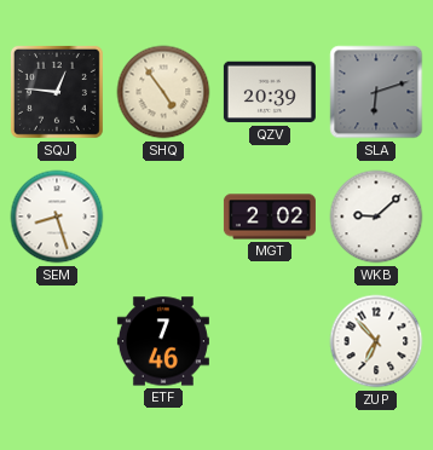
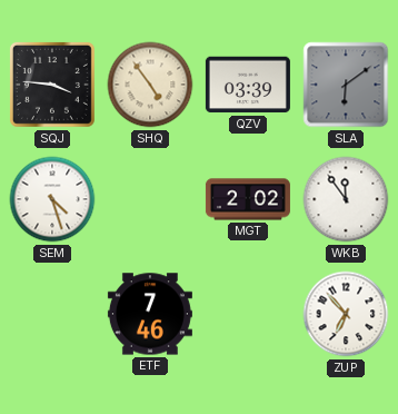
SQJ: 12:46 -> 3:46
QZV: 20:39 -> 03:39
SLA: 6:12 -> 6:09
SEM: 8:27 -> 4:27
WKB: 9:08 -> 11:54
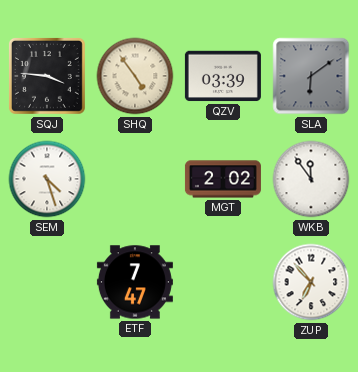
ETF: 7:46 -> 7:47
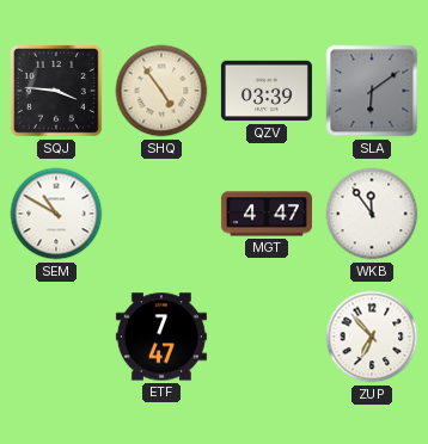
SEM: 4:27 -> 10:50
MGT: 2:02 -> 4:47
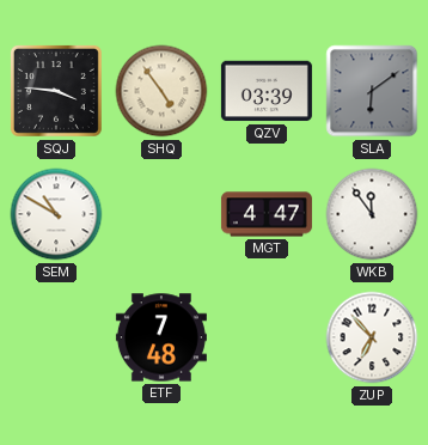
ETF: 7:47 -> 7:48
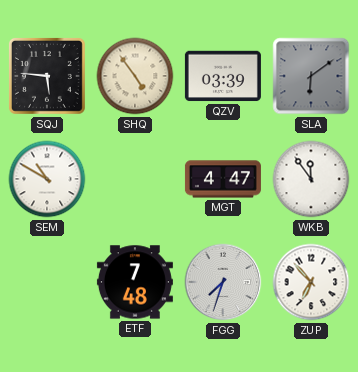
SQJ: 3:46 -> 5:46
FGG: none -> 7:33
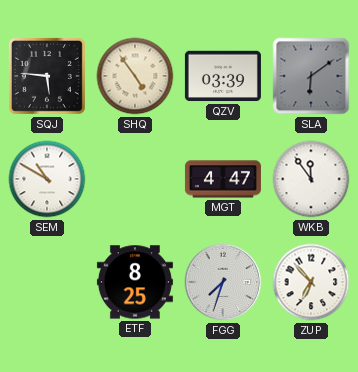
ETF: 7:48 -> 8:25
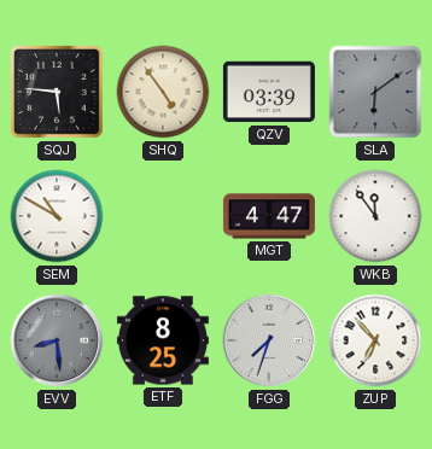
EVV: none -> 8:29
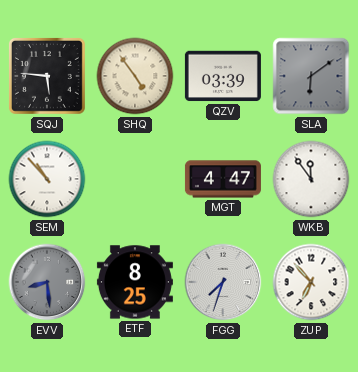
SEM: 10:50 -> 10:53
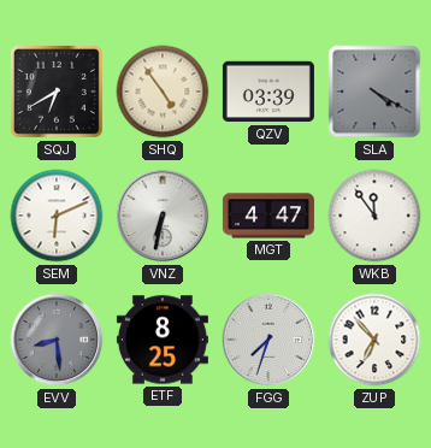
SQJ: 5:46 -> 6:40
SLA: 6:09 -> 4:20
SEM: 10:53 -> 6:11
VNZ: none -> 6:32
